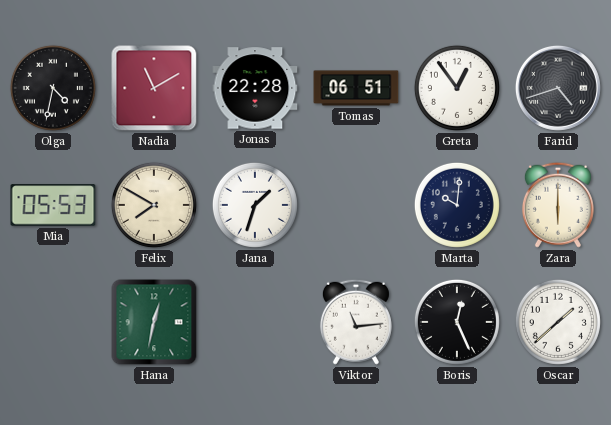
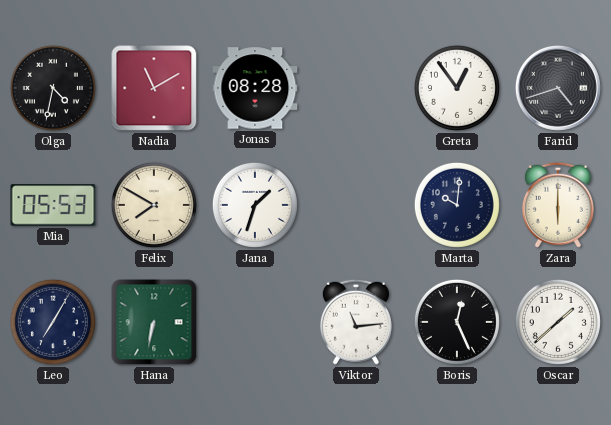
Jonas: 22:28 -> 08:28
Tomas: 06:51 -> none
Leo: none -> 7:05
Hana: 12:32 -> 6:32
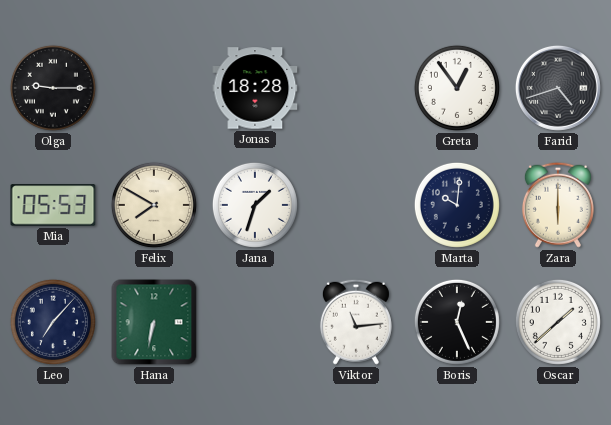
Olga: 4:32 -> 9:15
Nadia: 11:10 -> none
Jonas: 08:28 -> 18:28
Leo: 7:05 -> 7:07
